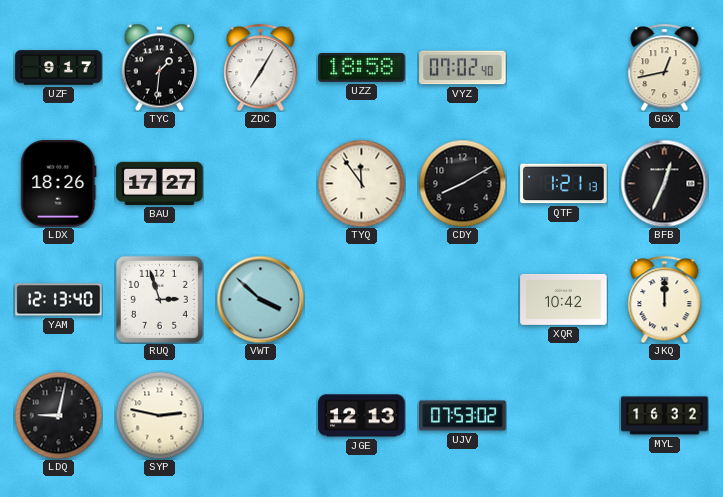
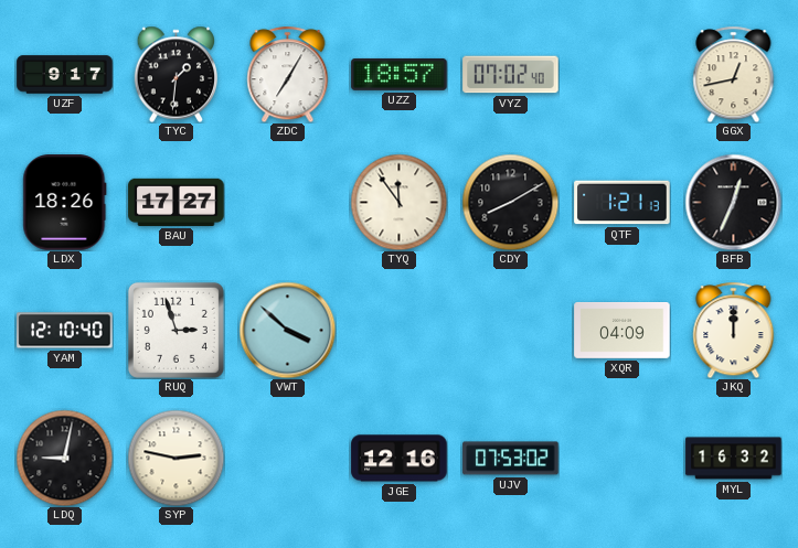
UZZ: 18:58 -> 18:57
YAM: 12:13 -> 12:10
XQR: 10:42 -> 04:09
JGE: 12:13 -> 12:16
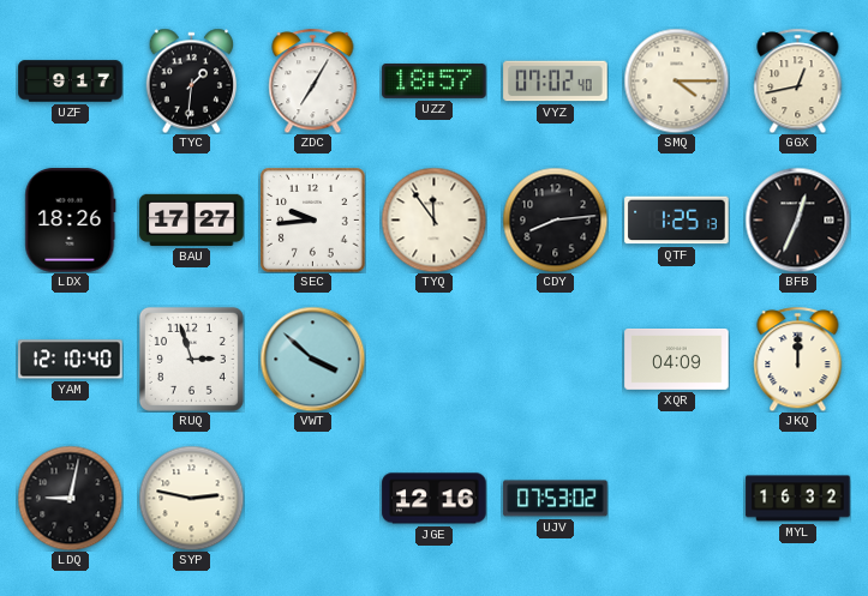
SMQ: none -> 4:15
SEC: none -> 9:44
CDY: 8:10 -> 8:14
QTF: 1:21 -> 1:25
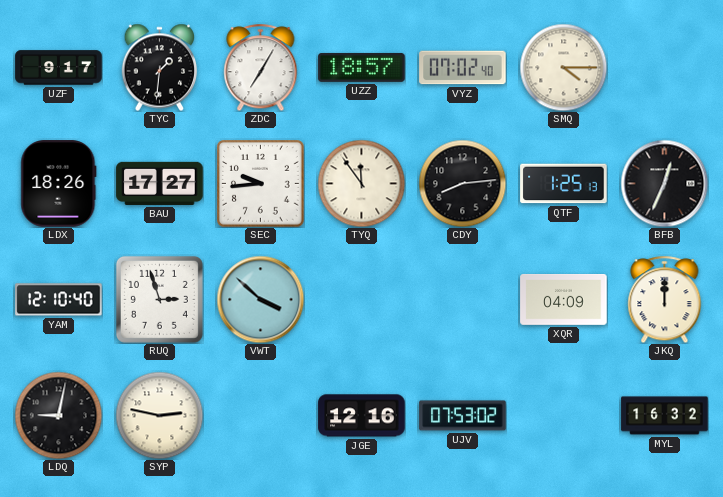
GGX: 12:43 -> none
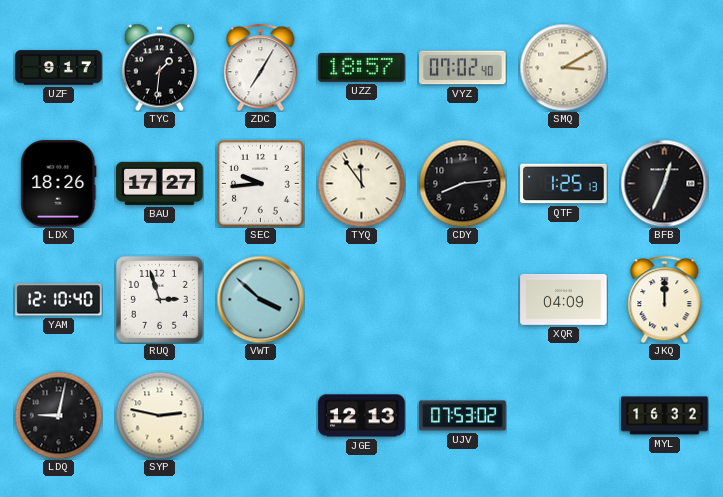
SMQ: 4:15 -> 3:10
JGE: 12:16 -> 12:13
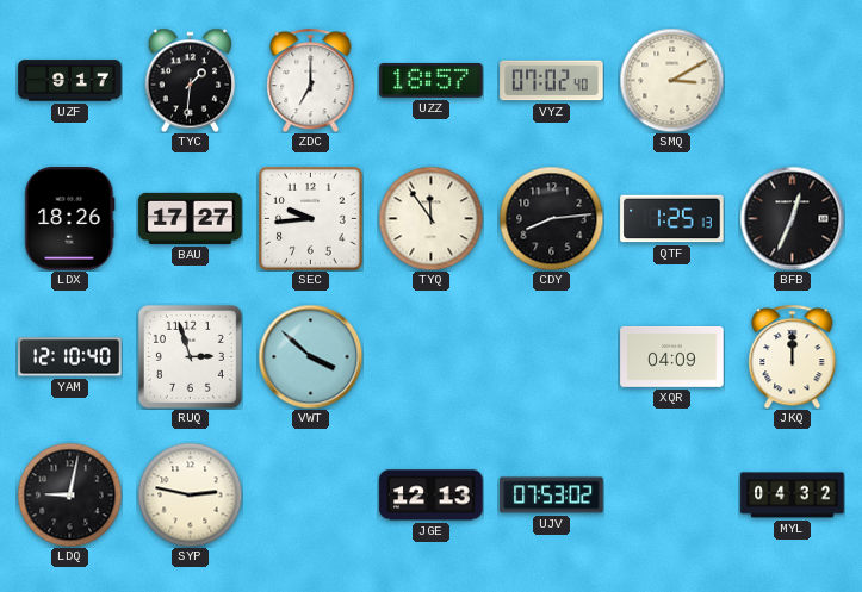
ZDC: 7:05 -> 7:00
MYL: 16:32 -> 04:32
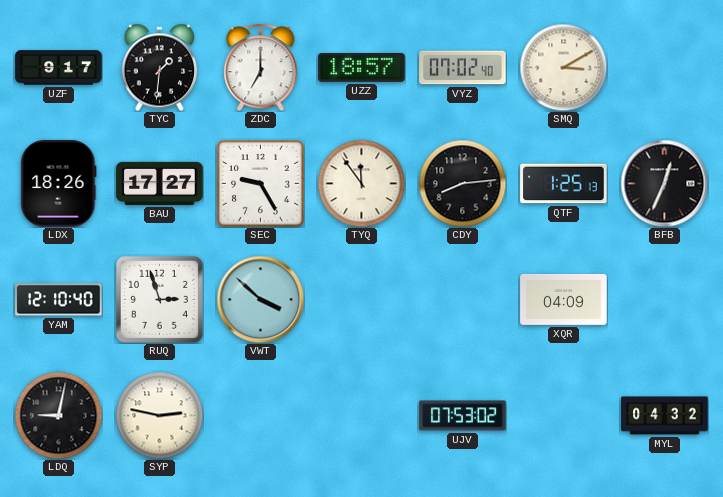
SEC: 9:44 -> 9:25
JKQ: 12:00 -> none
JGE: 12:13 -> none
